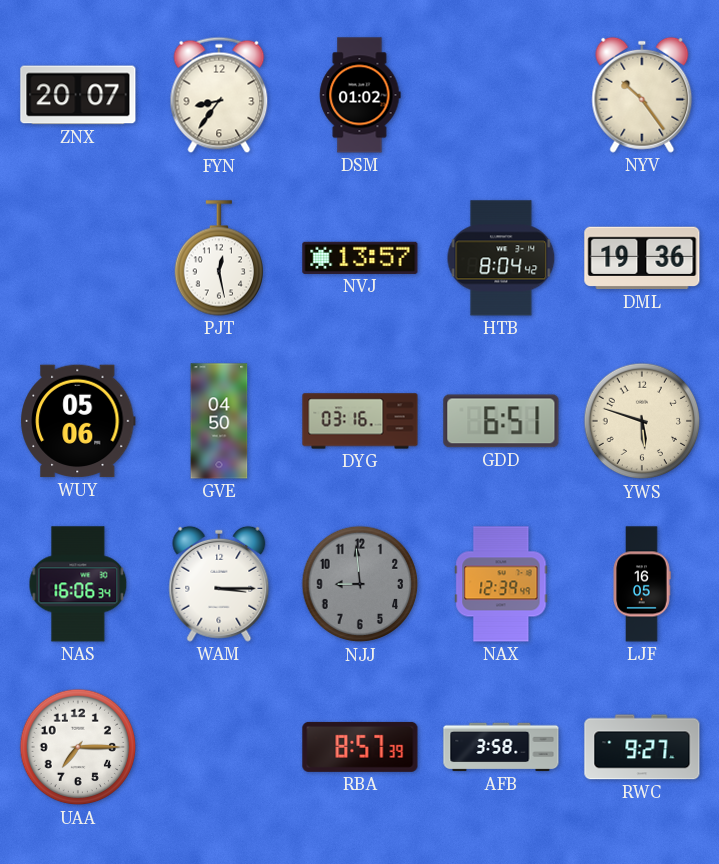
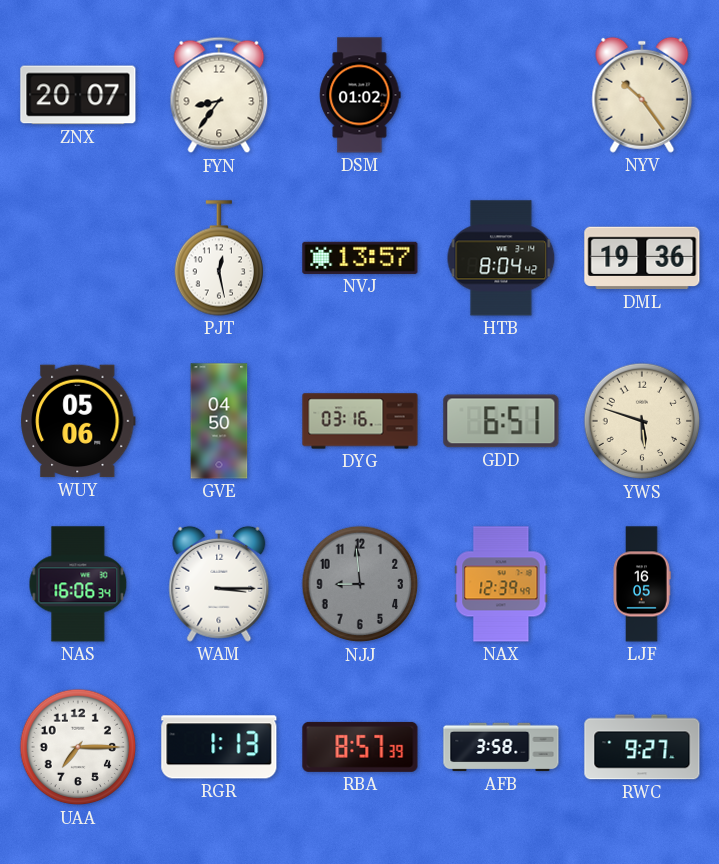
RGR: none -> 1:13
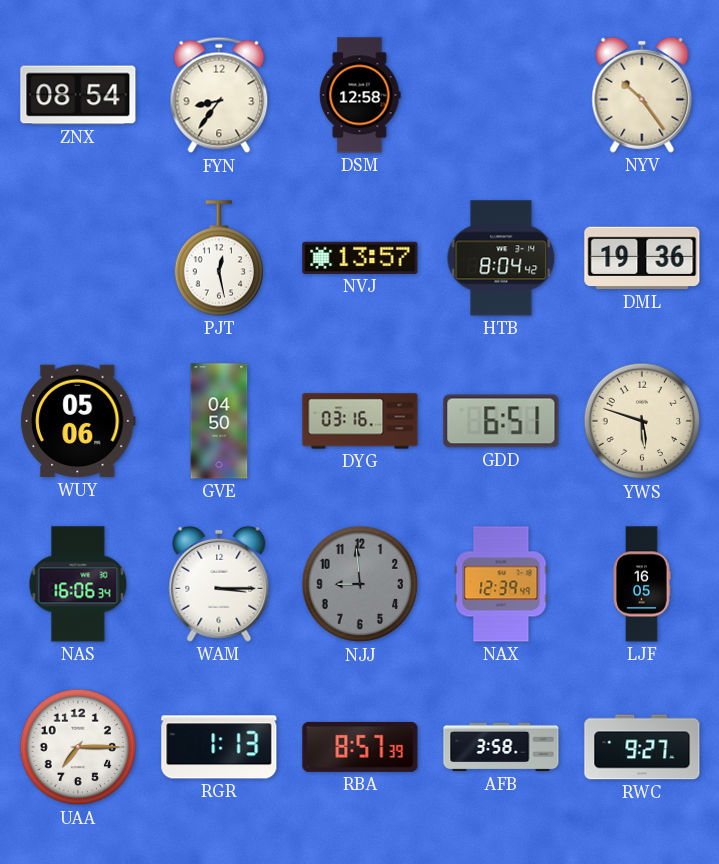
ZNX: 20:07 -> 08:54
DSM: 01:02 -> 12:58
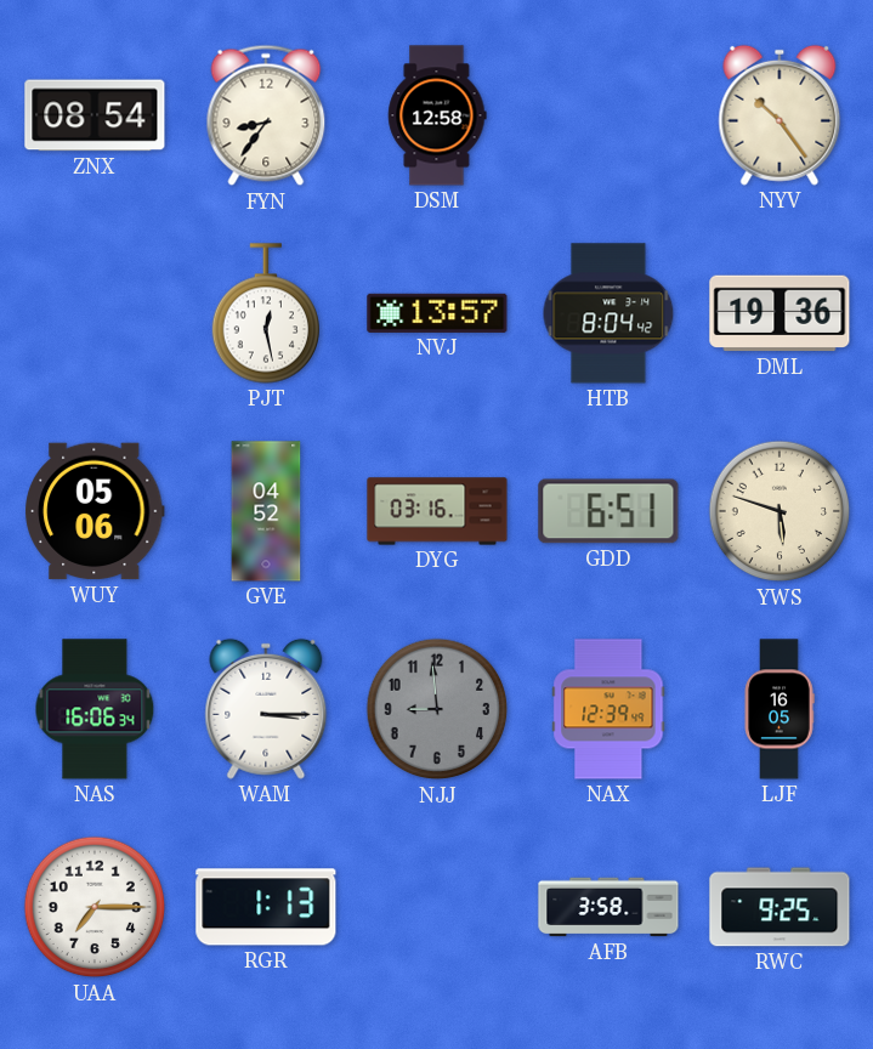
GVE: 04:50 -> 04:52
RBA: 8:57 -> none
RWC: 9:27 -> 9:25
